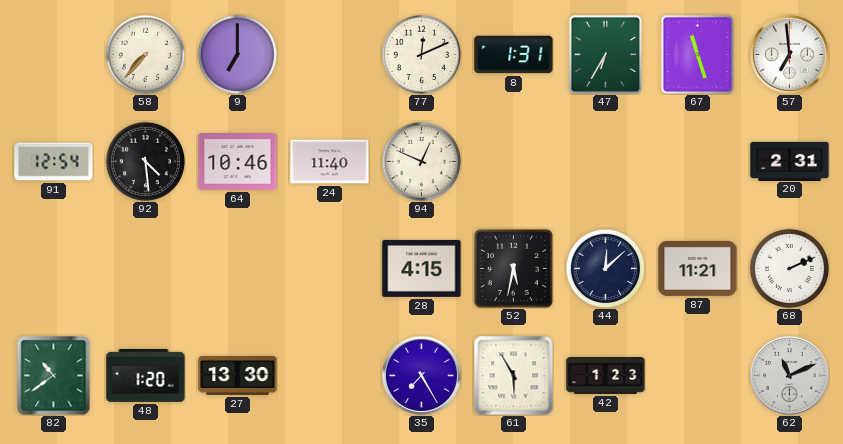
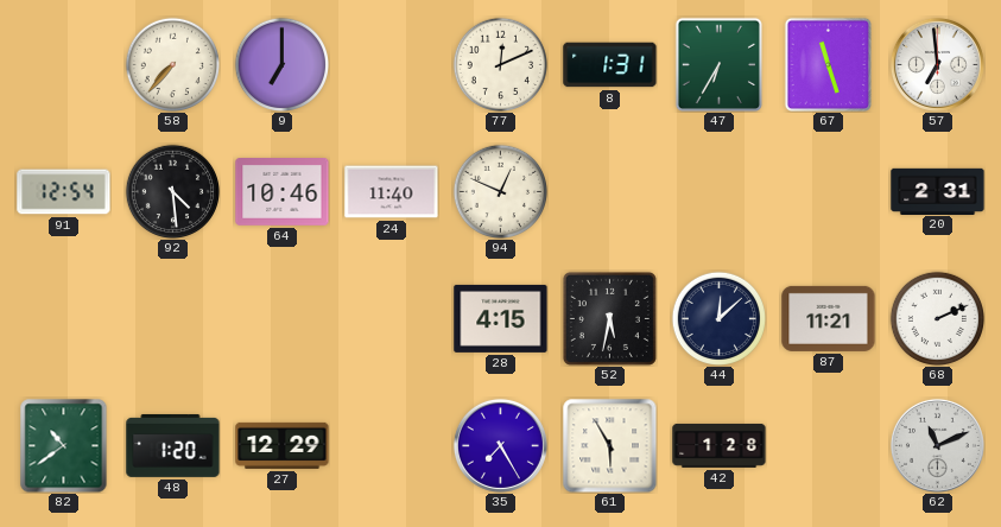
27: 13:30 -> 12:29
42: 1:23 -> 1:28
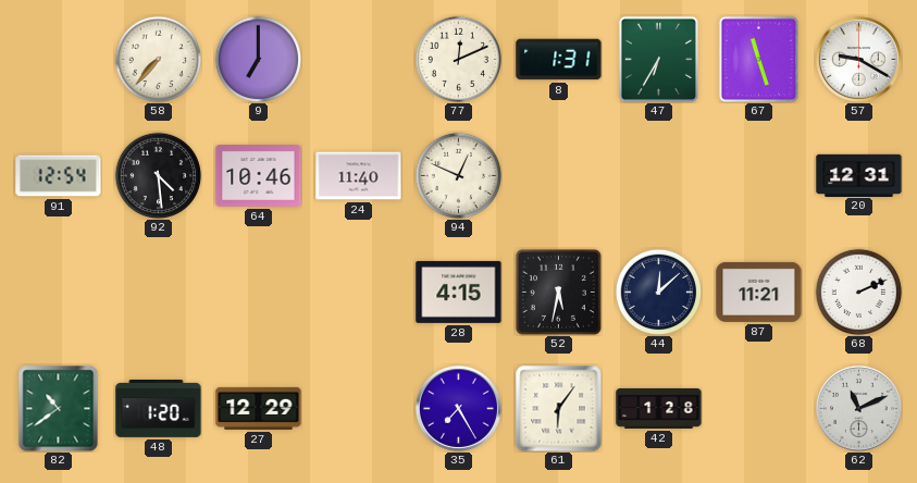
57: 6:59 -> 9:20
20: 2:31 -> 12:31
61: 5:55 -> 6:06
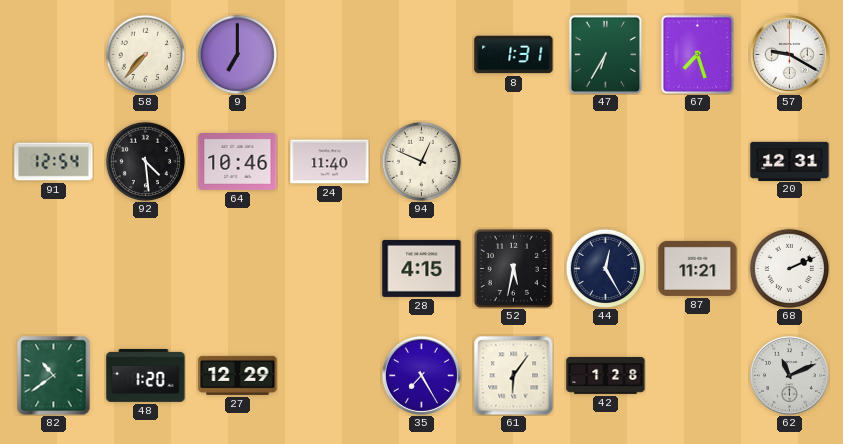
77: 12:11 -> none
67: 11:27 -> 7:27
44: 12:08 -> 12:25
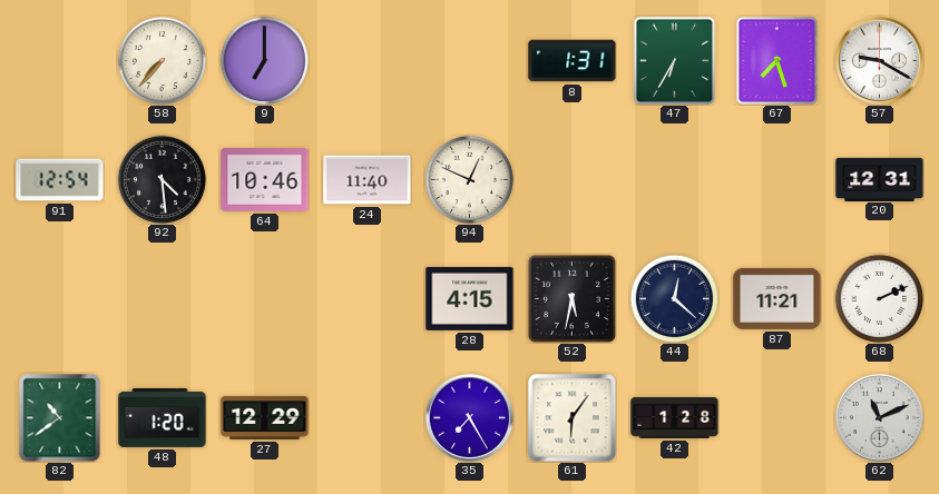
44: 12:25 -> 12:22
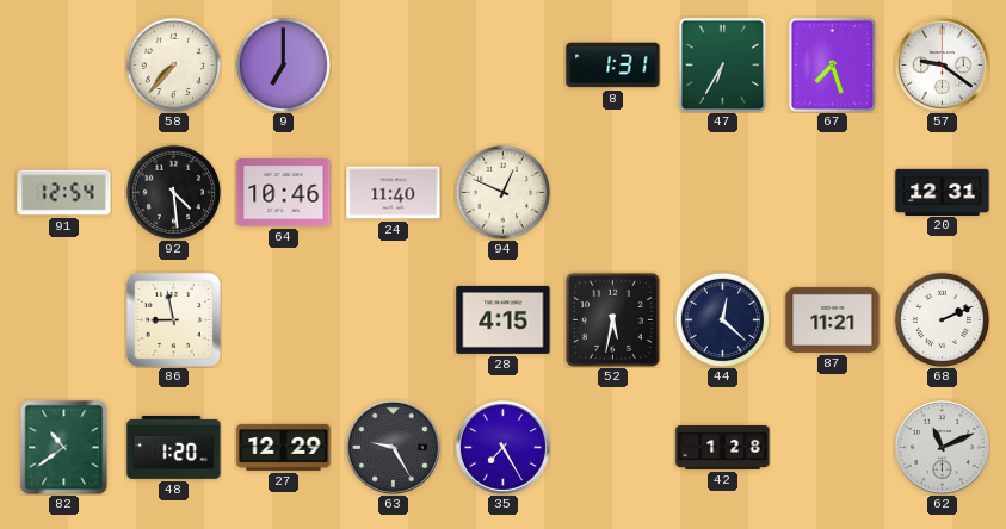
57: 9:20 -> 9:21
86: none -> 8:58
63: none -> 9:25
61: 6:06 -> none
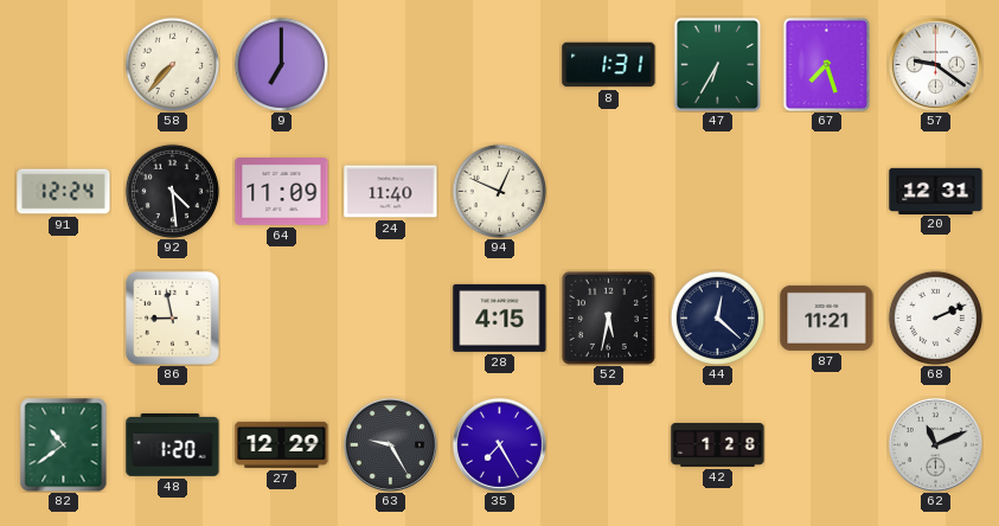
91: 12:54 -> 12:24
64: 10:46 -> 11:09
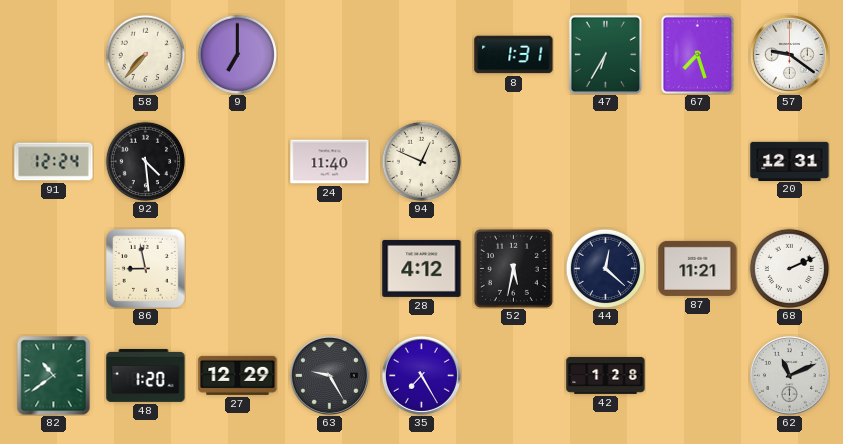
64: 11:09 -> none
28: 4:15 -> 4:12
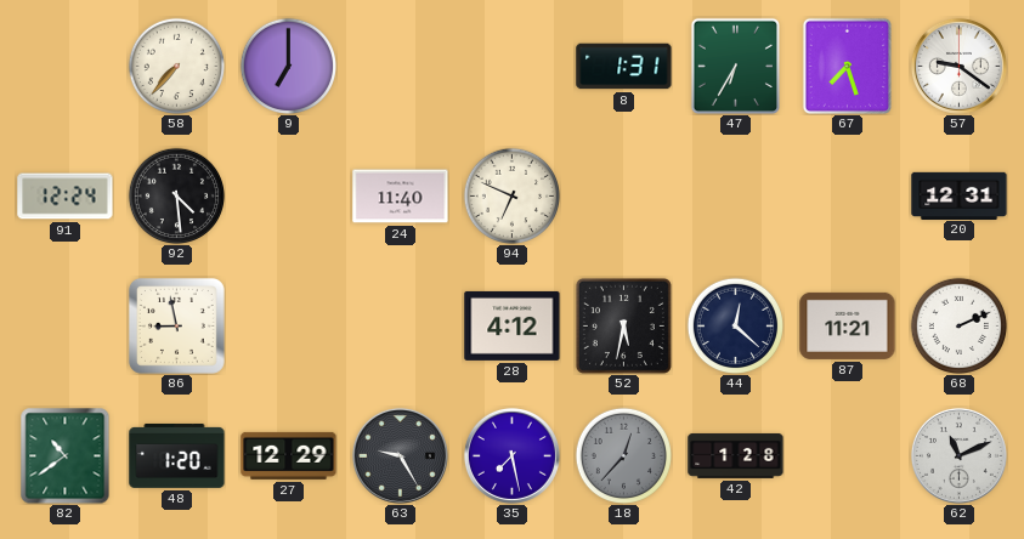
94: 12:49 -> 6:49
35: 7:25 -> 7:28
18: none -> 12:37
